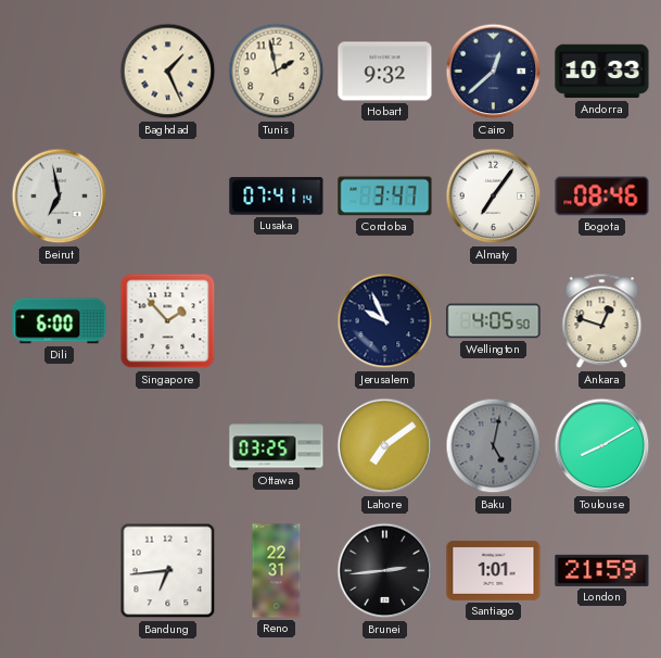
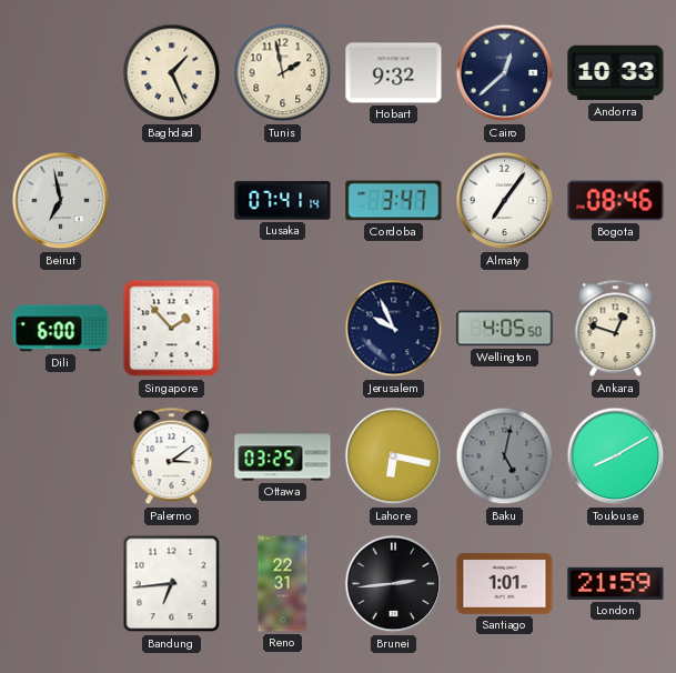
Palermo: none -> 3:09
Lahore: 7:09 -> 6:17
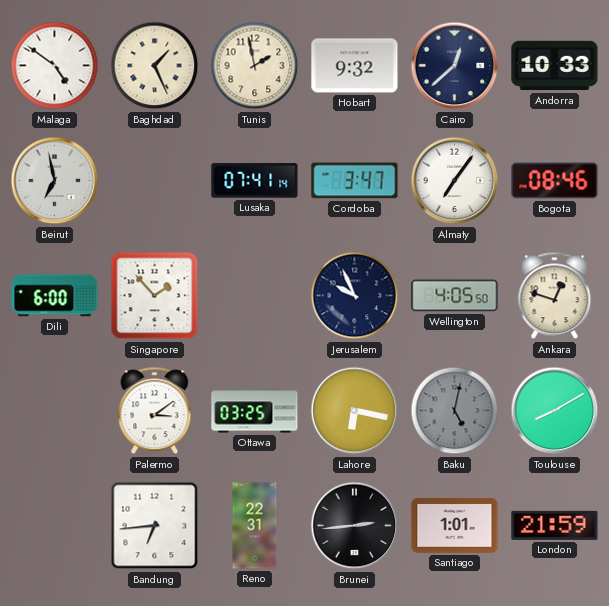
Malaga: none -> 4:51
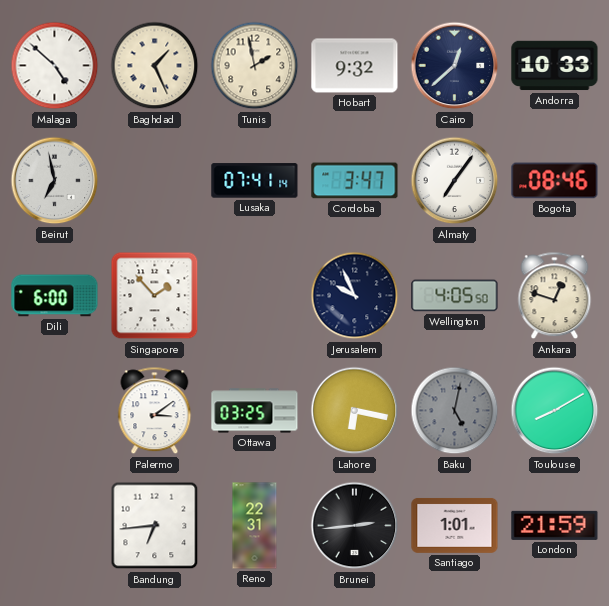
Malaga: 4:51 -> 4:52
